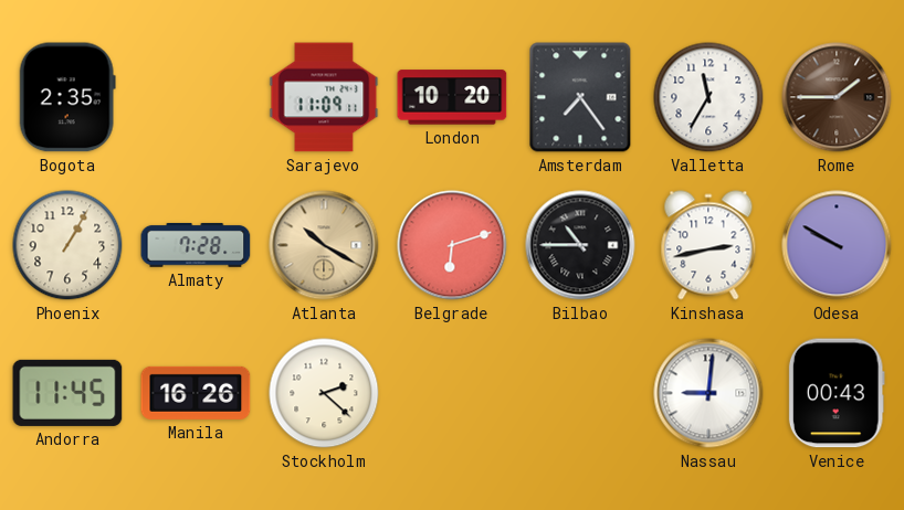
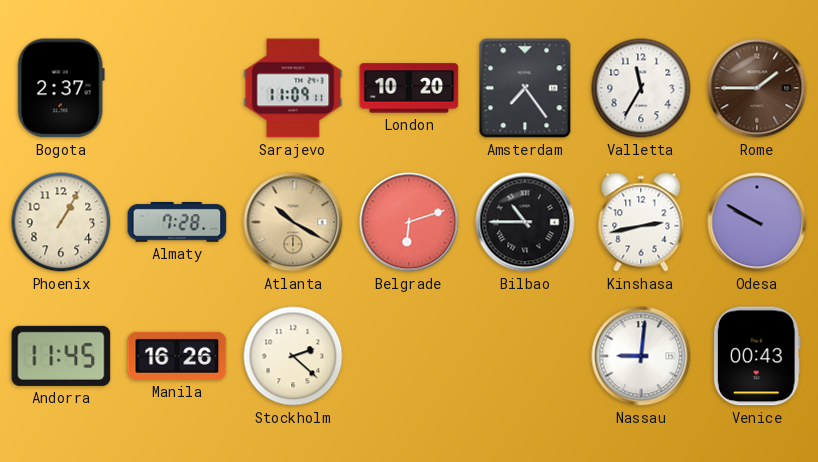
Bogota: 2:35 -> 2:37
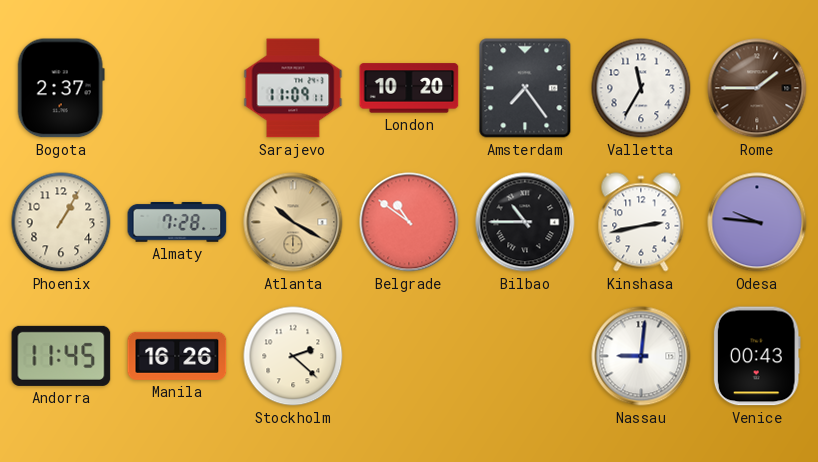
Belgrade: 6:12 -> 10:51
Odesa: 9:50 -> 9:46
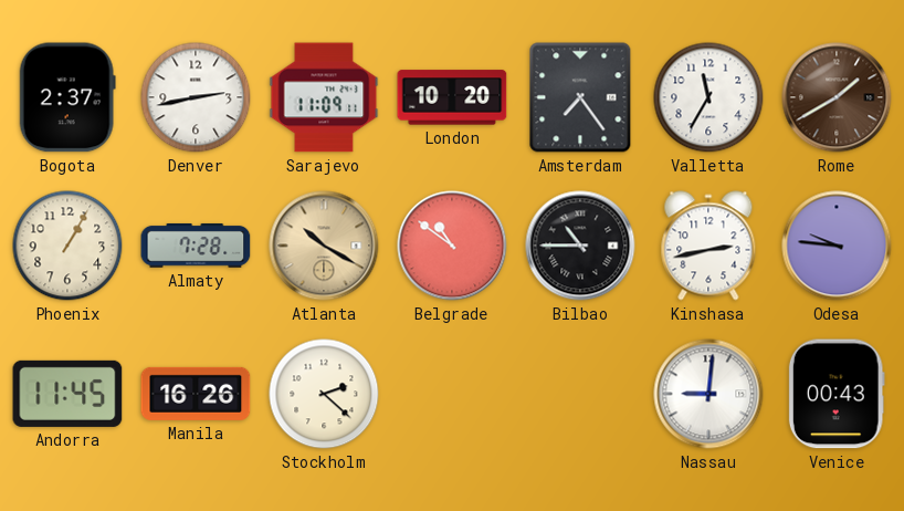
Denver: none -> 2:43
Rome: 1:45 -> 1:40
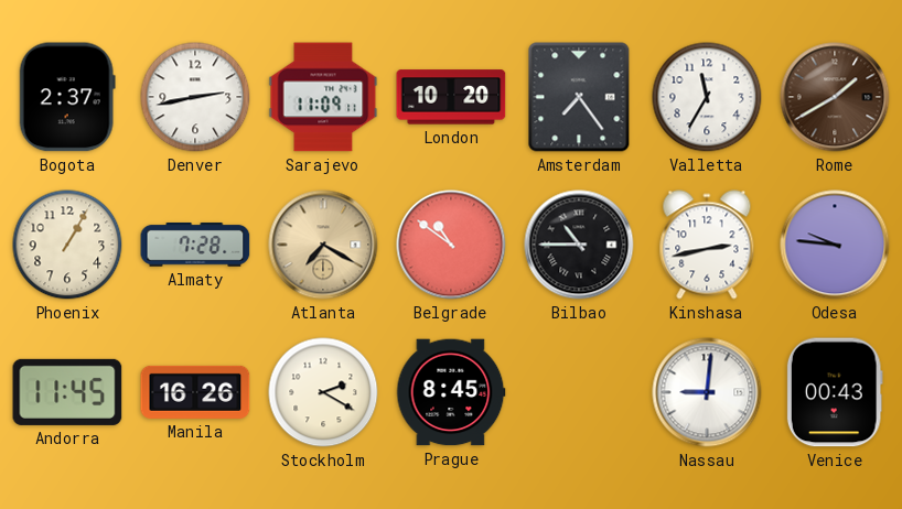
Atlanta: 10:20 -> 7:20
Stockholm: 2:22 -> 2:20
Prague: none -> 8:45
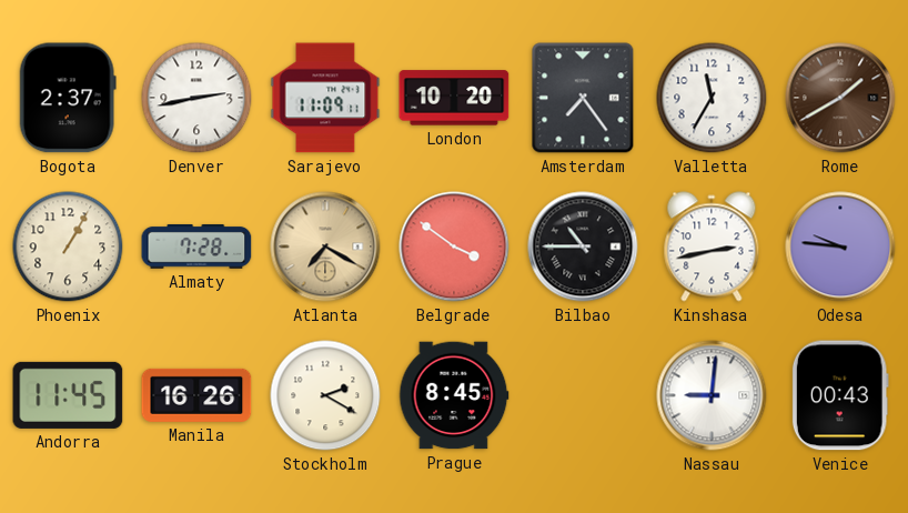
Belgrade: 10:51 -> 3:51
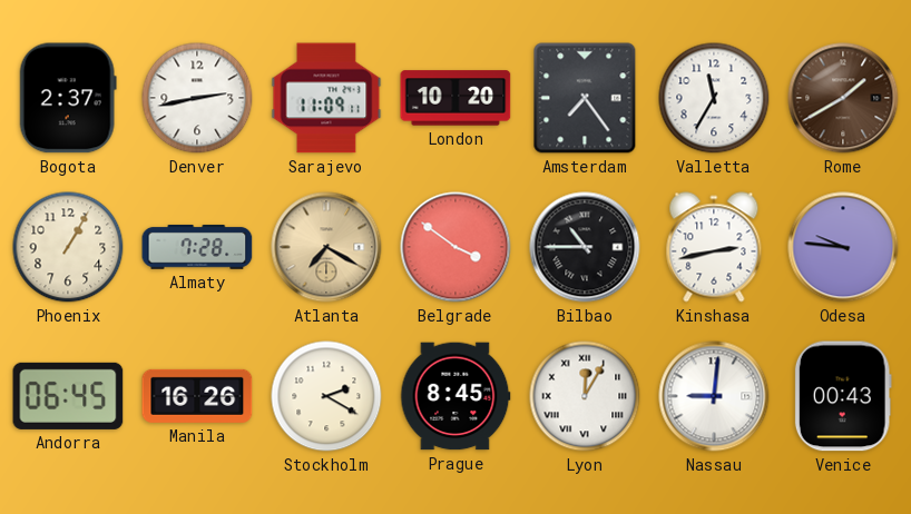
Andorra: 11:45 -> 06:45
Lyon: none -> 12:05
